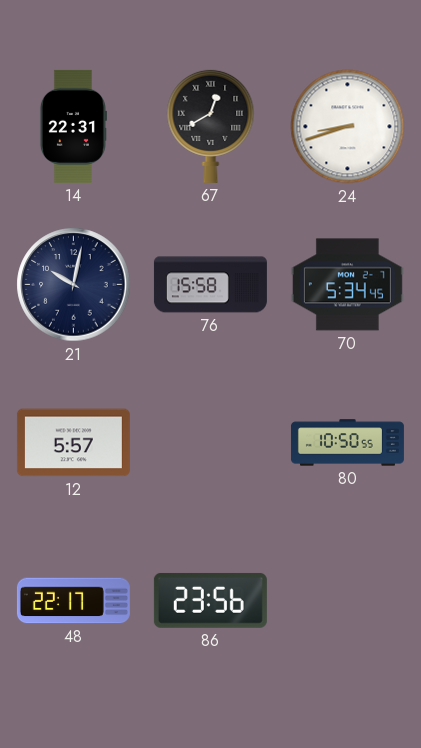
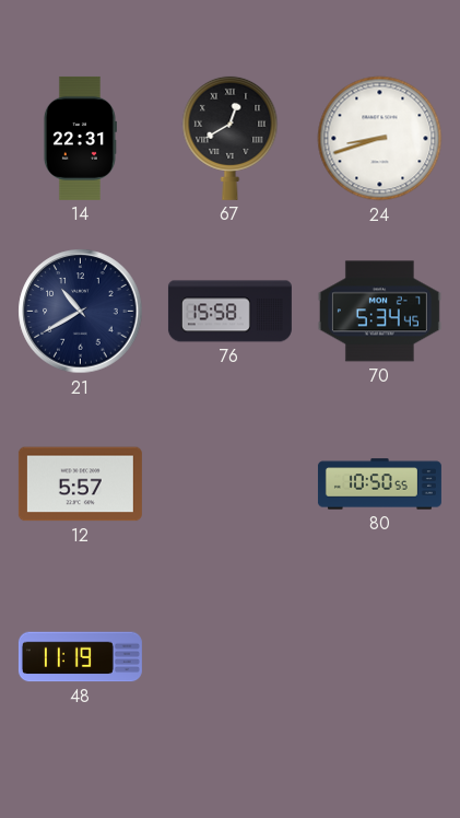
21: 10:02 -> 10:40
48: 22:17 -> 11:19
86: 23:56 -> none
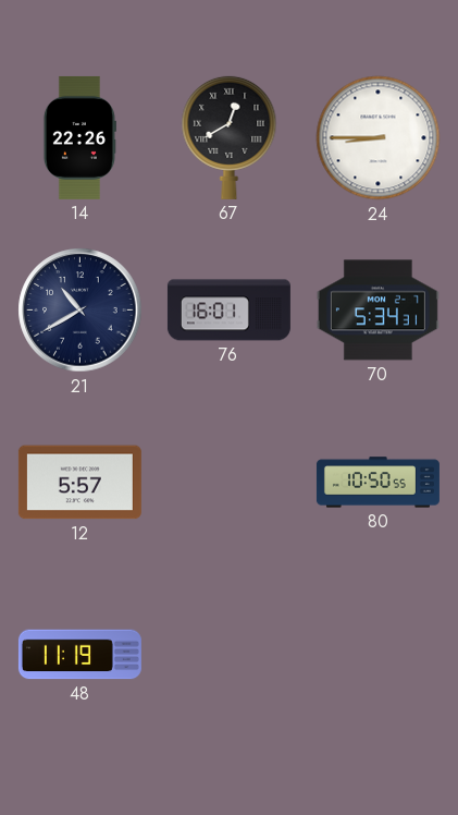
14: 22:31 -> 22:26
24: 8:42 -> 8:45
76: 15:58 -> 16:01
70: 5:34:45 -> 5:34:31
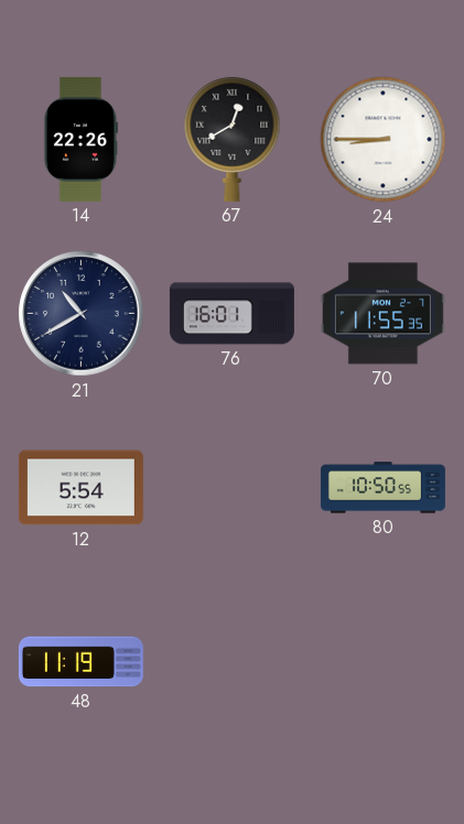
70: 5:34 -> 11:55
12: 5:57 -> 5:54
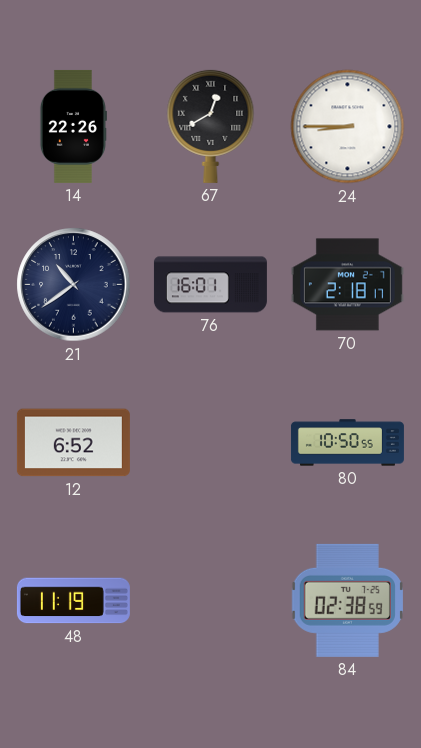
21: 10:40 -> 10:39
70: 11:55 -> 2:18
12: 5:54 -> 6:52
84: none -> 02:38
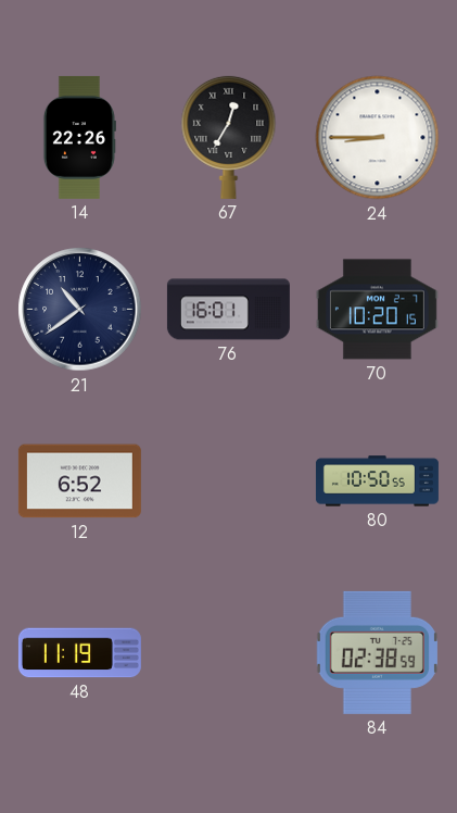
67: 12:40 -> 12:35
70: 2:18 -> 10:20
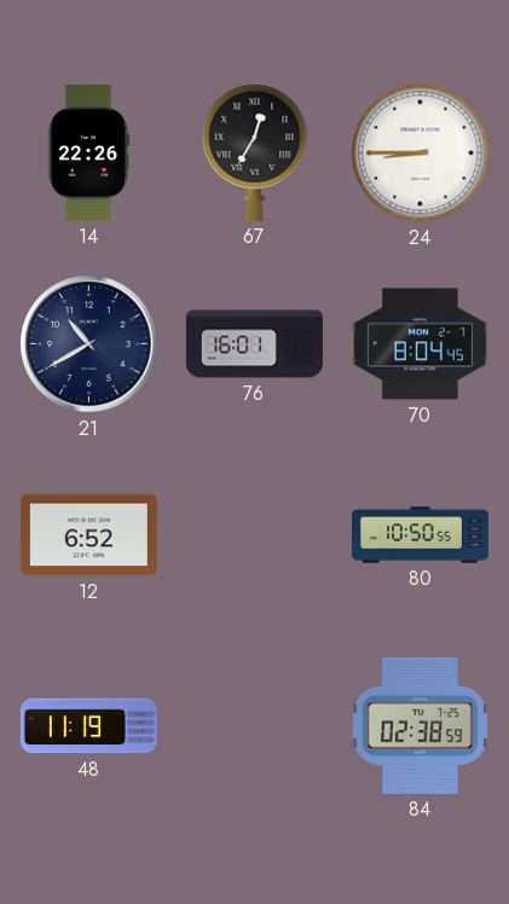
21: 10:39 -> 10:40
70: 10:20 -> 8:04
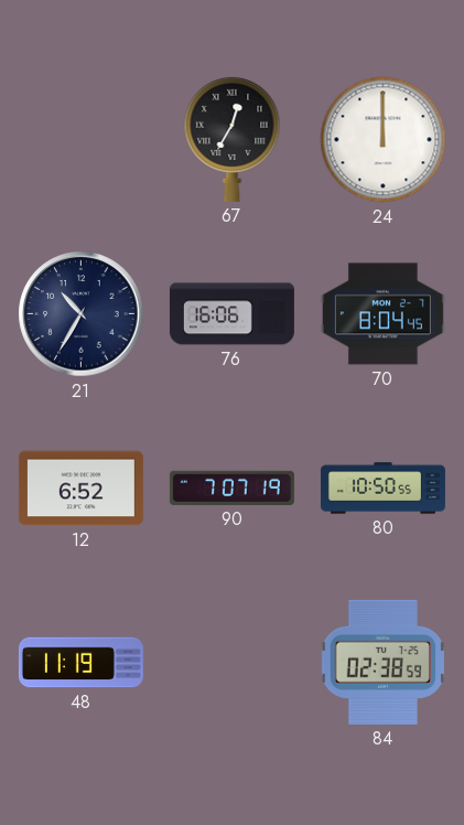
14: 22:26 -> none
24: 8:45 -> 12:00
21: 10:40 -> 10:35
76: 16:01 -> 16:06
90: none -> 7:07
